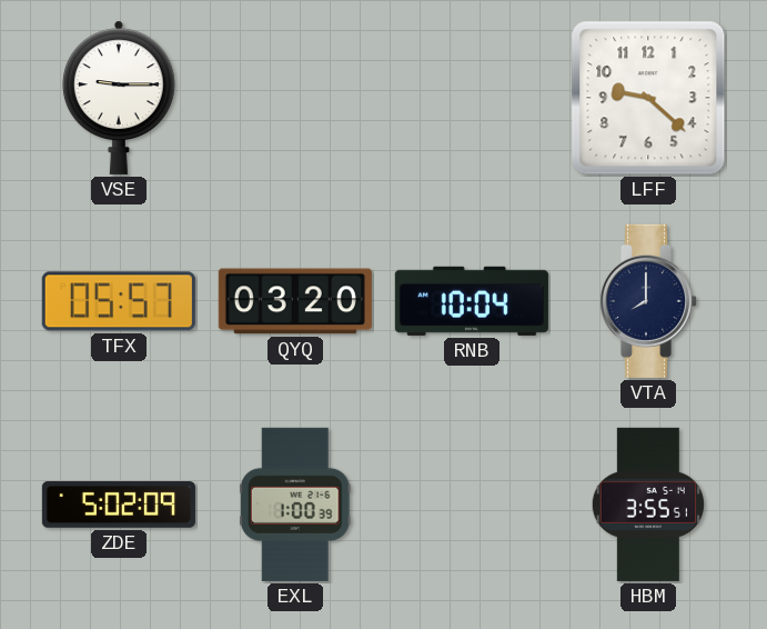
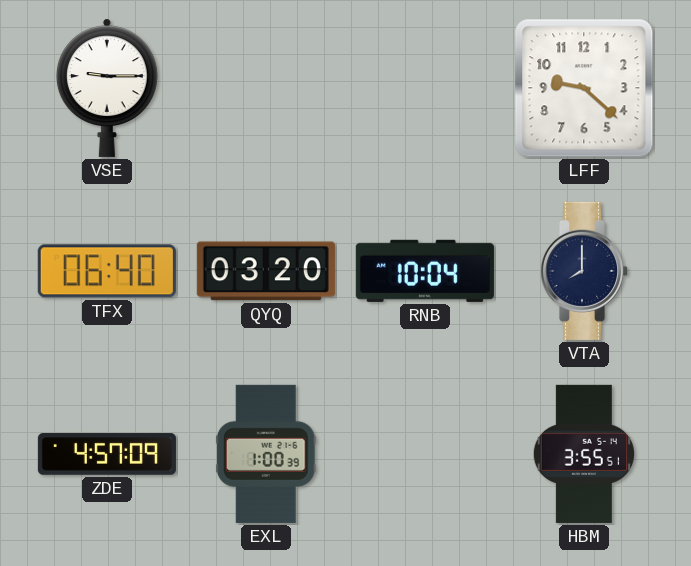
TFX: 05:57 -> 06:40
ZDE: 5:02 -> 4:57
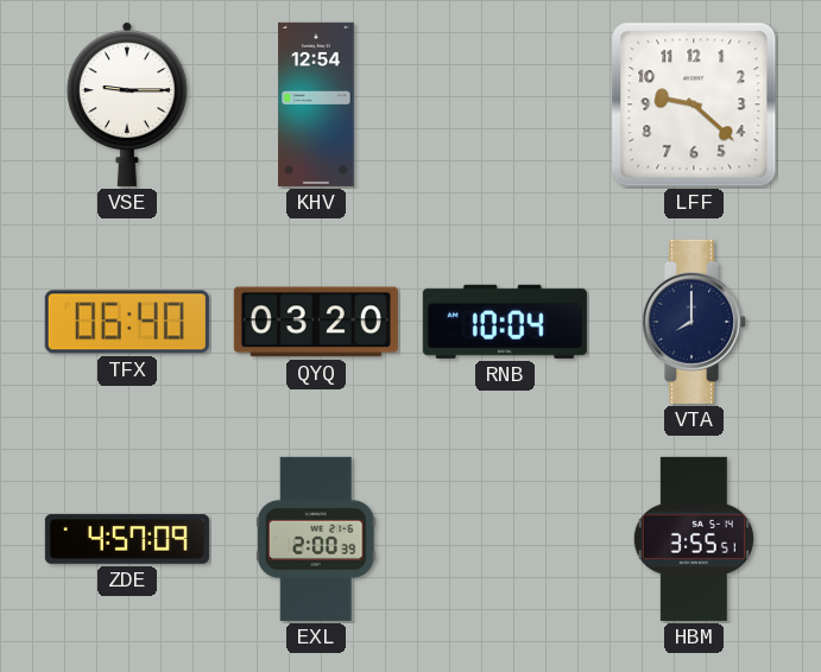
KHV: none -> 12:54
EXL: 1:00 -> 2:00
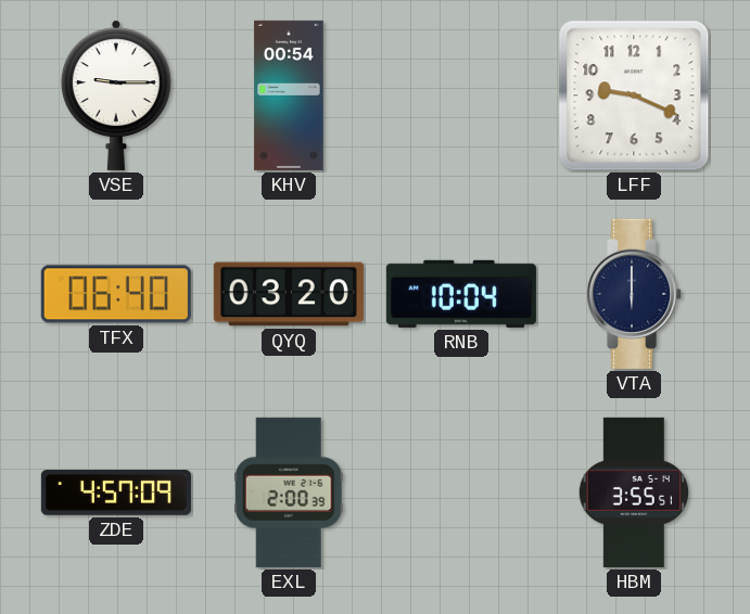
KHV: 12:54 -> 00:54
LFF: 9:22 -> 9:19
VTA: 8:00 -> 6:00
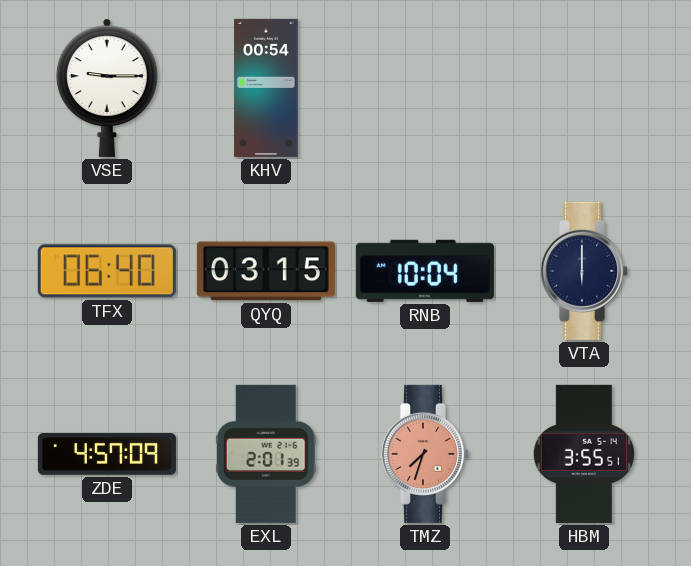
LFF: 9:19 -> none
QYQ: 03:20 -> 03:15
EXL: 2:00 -> 2:01
TMZ: none -> 7:33
